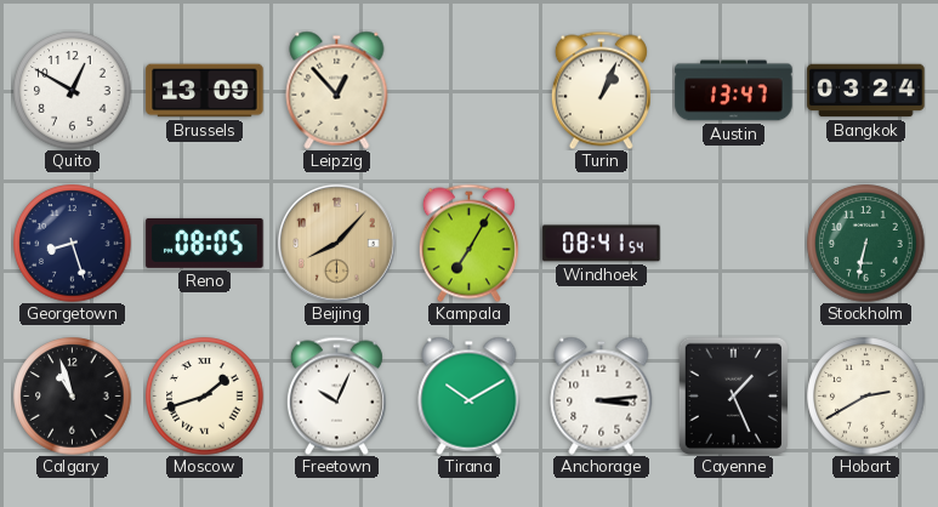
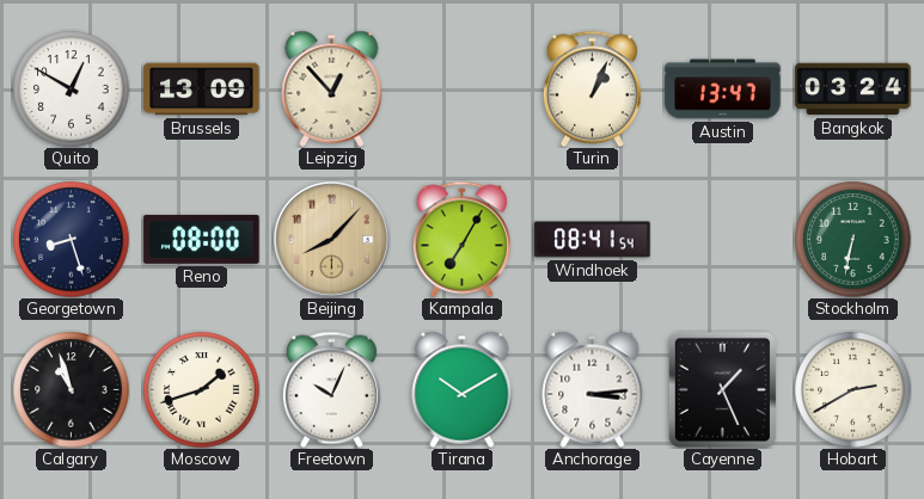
Reno: 08:05 -> 08:00
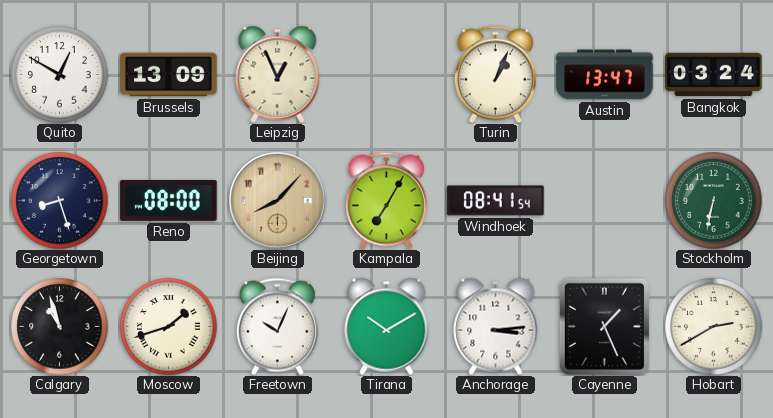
Leipzig: 12:53 -> 12:56
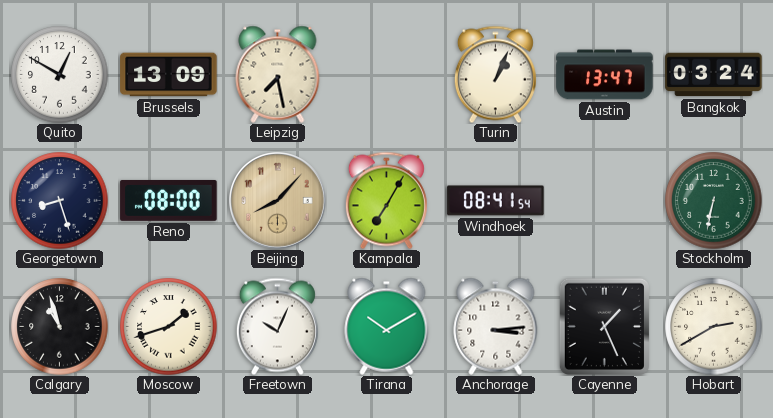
Leipzig: 12:56 -> 7:28
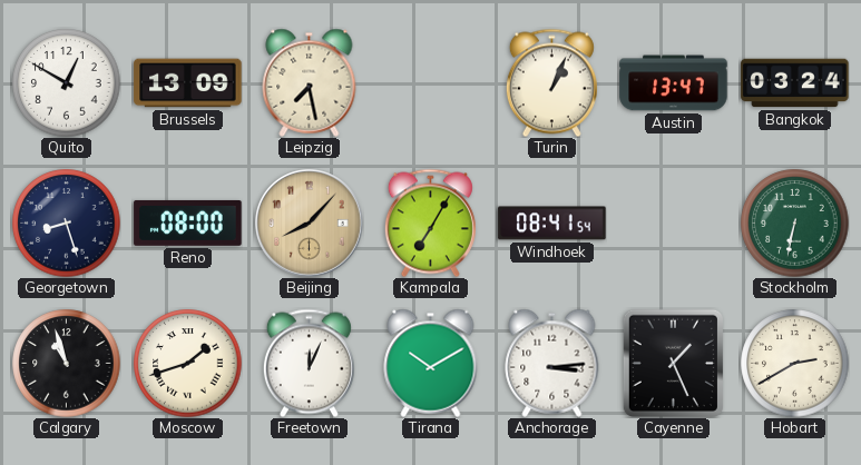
Freetown: 10:04 -> 12:04
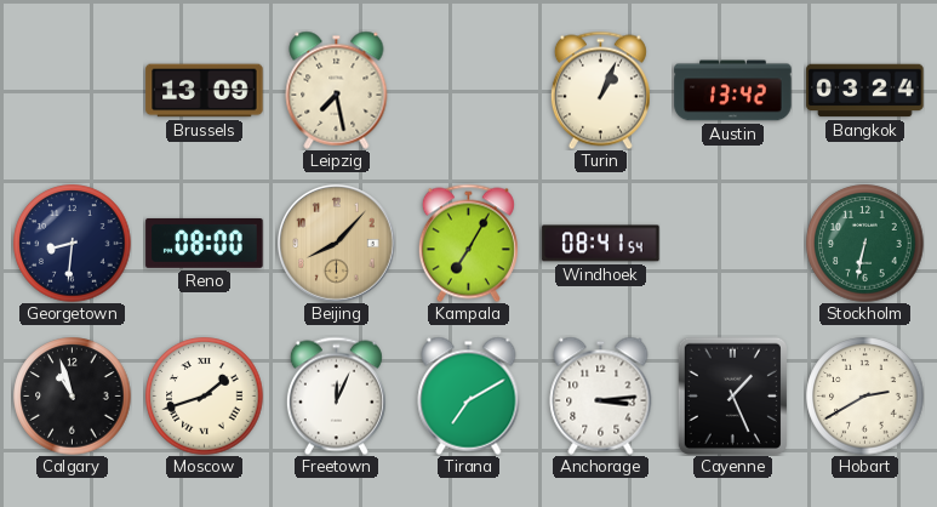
Quito: 12:50 -> none
Austin: 13:47 -> 13:42
Georgetown: 8:27 -> 8:31
Tirana: 10:10 -> 7:10
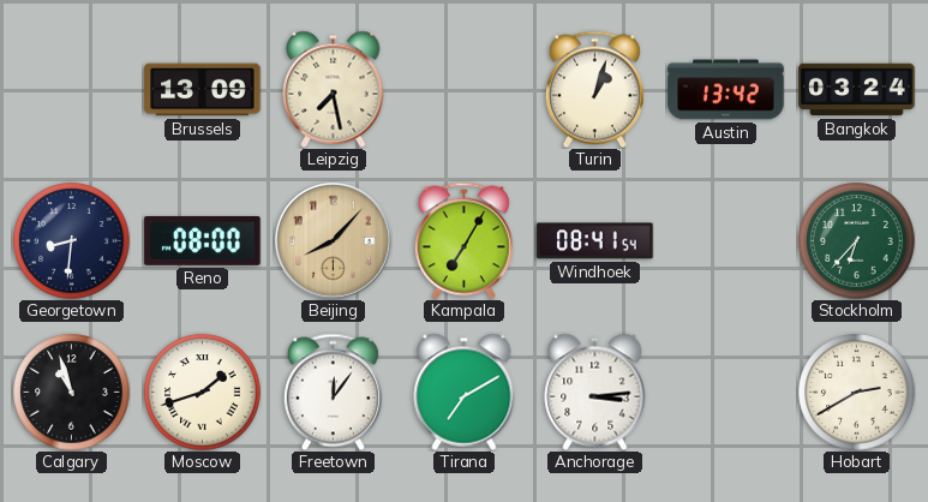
Turin: 1:04 -> 1:03
Stockholm: 6:32 -> 6:37
Freetown: 12:04 -> 12:06
Cayenne: 1:26 -> none
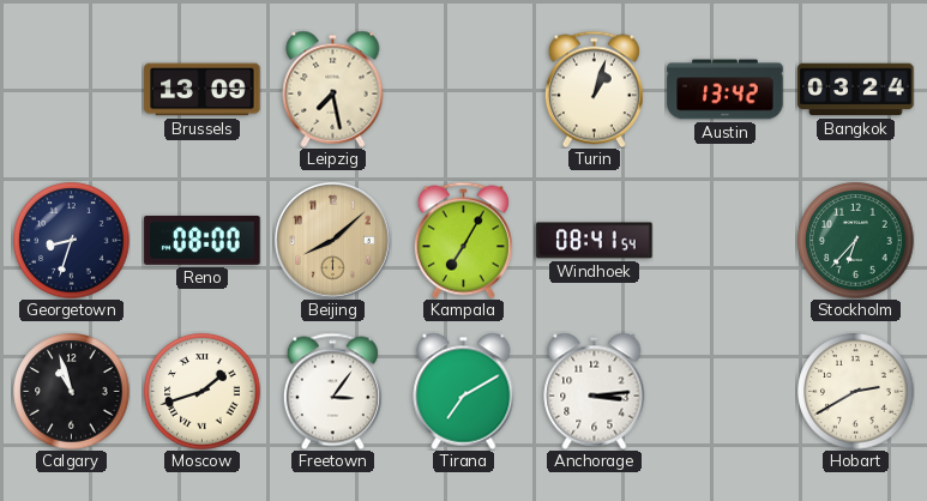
Georgetown: 8:31 -> 8:33
Beijing: 8:07 -> 8:08
Freetown: 12:06 -> 3:06
